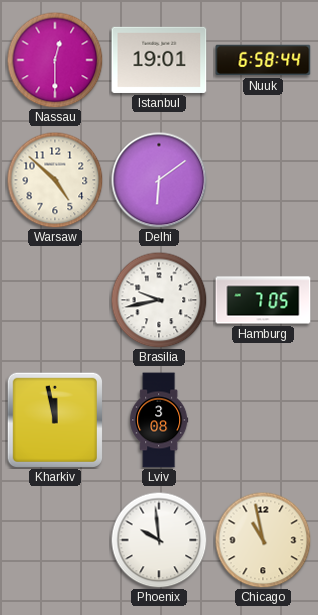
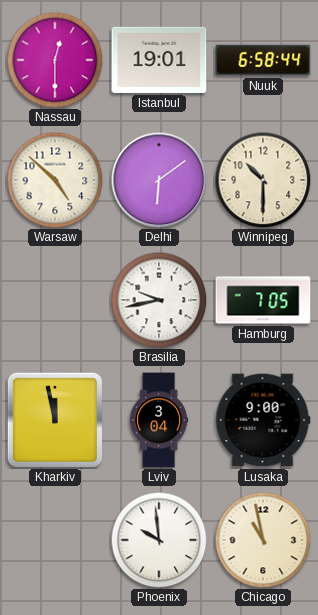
Winnipeg: none -> 10:30
Lviv: 3:08 -> 3:04
Lusaka: none -> 9:00
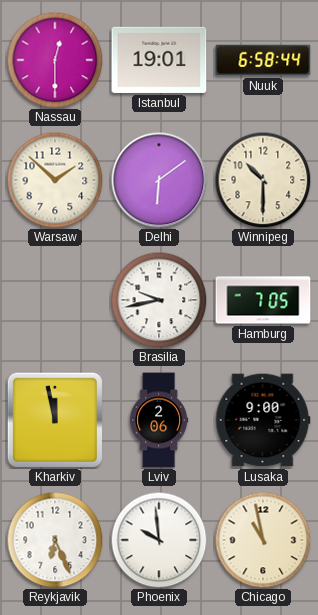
Warsaw: 4:52 -> 1:52
Lviv: 3:04 -> 2:06
Reykjavik: none -> 6:26
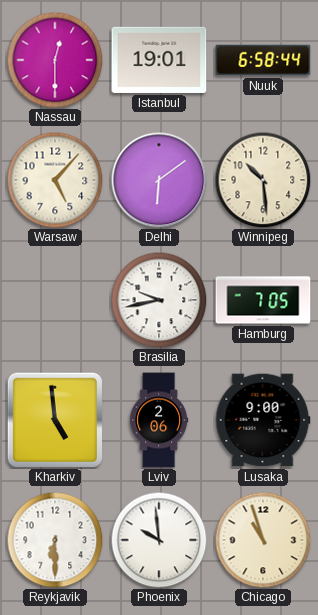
Warsaw: 1:52 -> 5:07
Winnipeg: 10:30 -> 10:29
Kharkiv: 11:58 -> 4:59
Reykjavik: 6:26 -> 6:30
Chicago: 10:58 -> 10:57
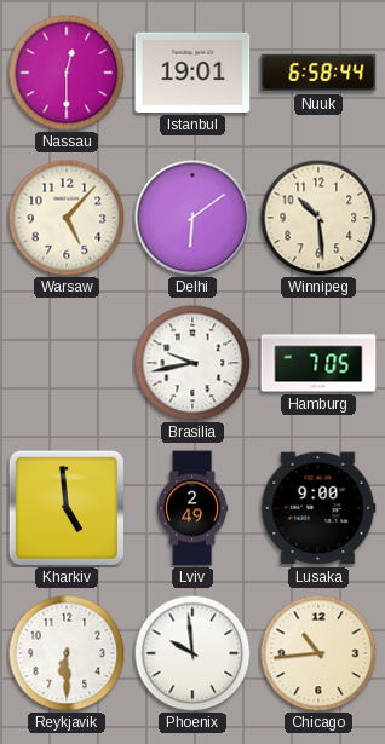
Lviv: 2:06 -> 2:49
Chicago: 10:57 -> 10:44
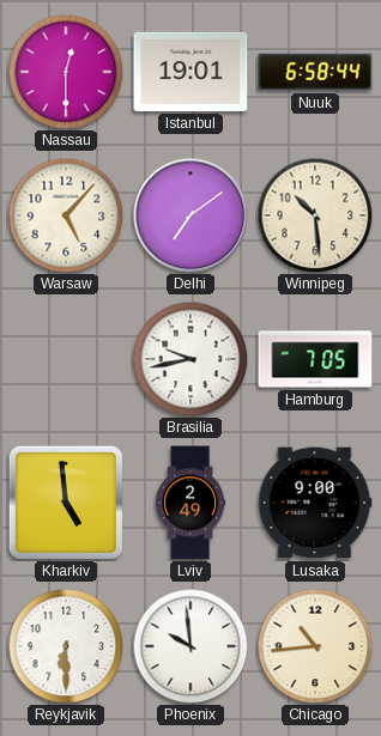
Delhi: 6:09 -> 7:09
